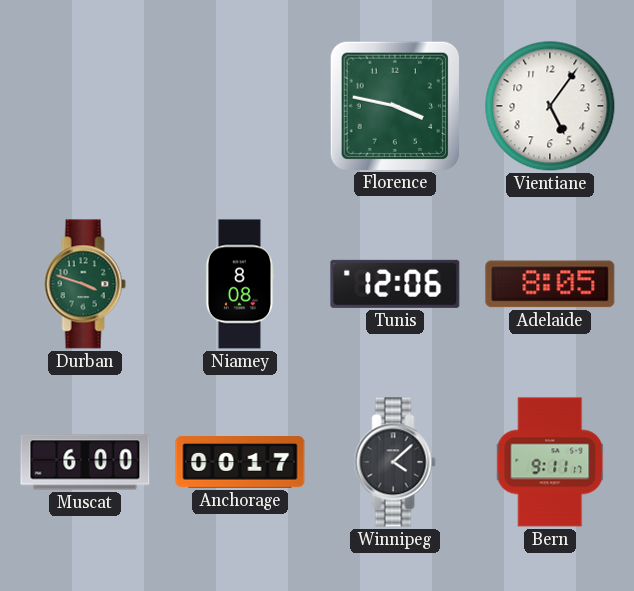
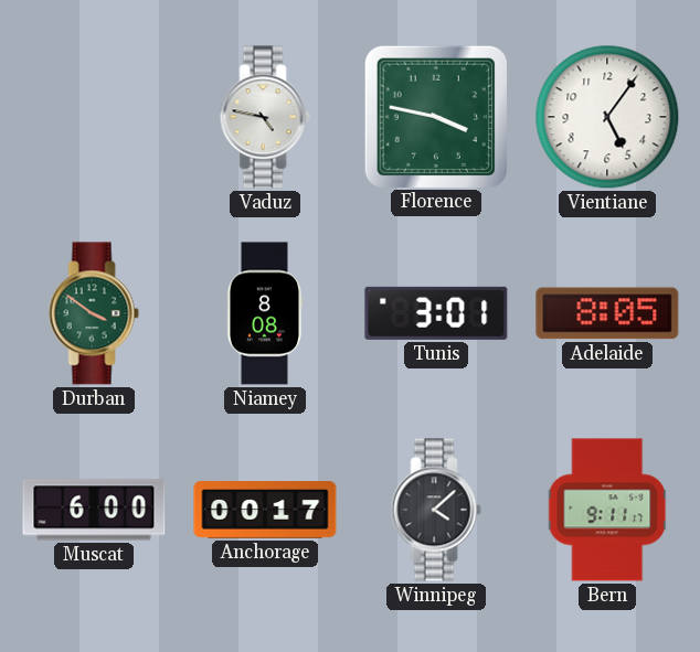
Vaduz: none -> 4:47
Durban: 3:48 -> 3:51
Tunis: 12:06 -> 3:01
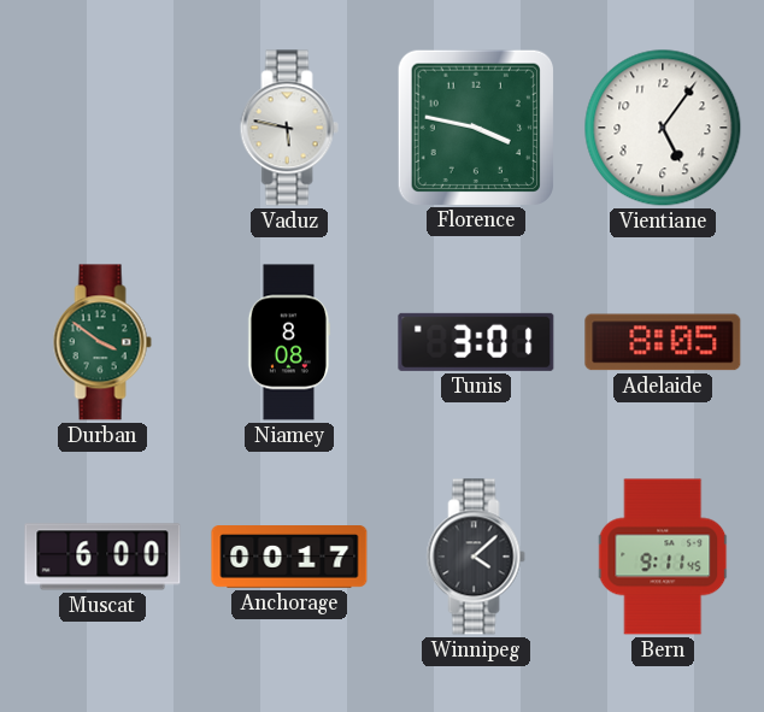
Vaduz: 4:47 -> 5:47
Bern: 9:11:17 -> 9:11:45
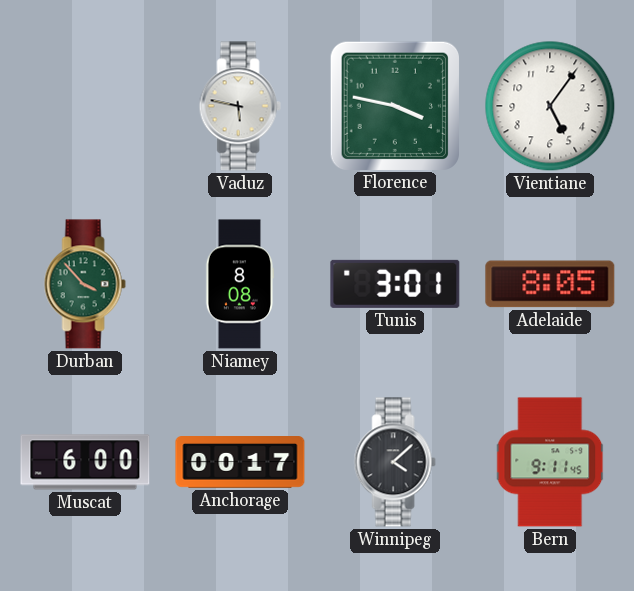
Durban: 3:51 -> 3:53
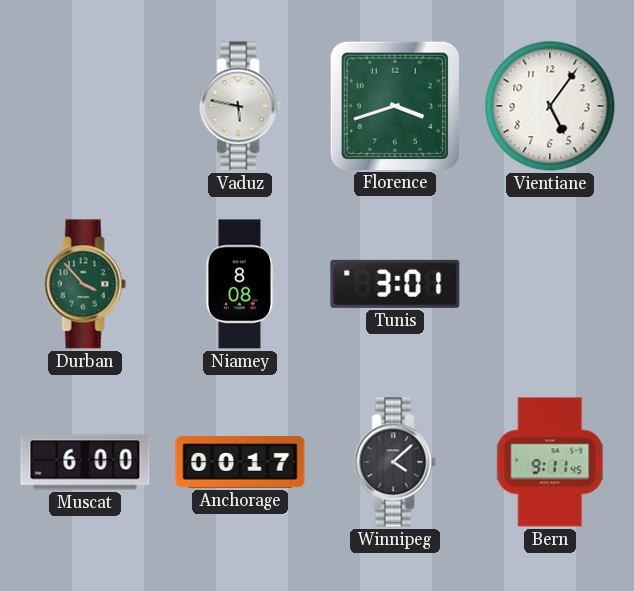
Florence: 3:47 -> 3:42
Adelaide: 8:05 -> none
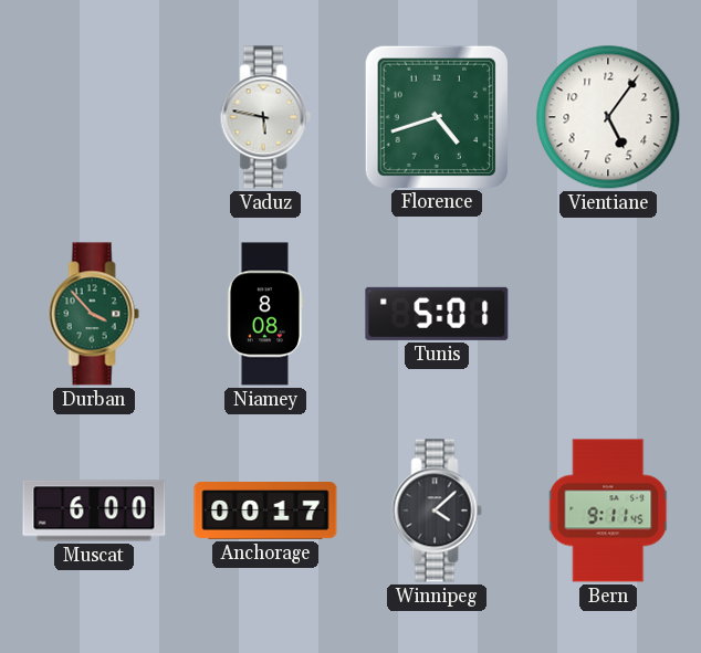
Florence: 3:42 -> 4:42
Tunis: 3:01 -> 5:01
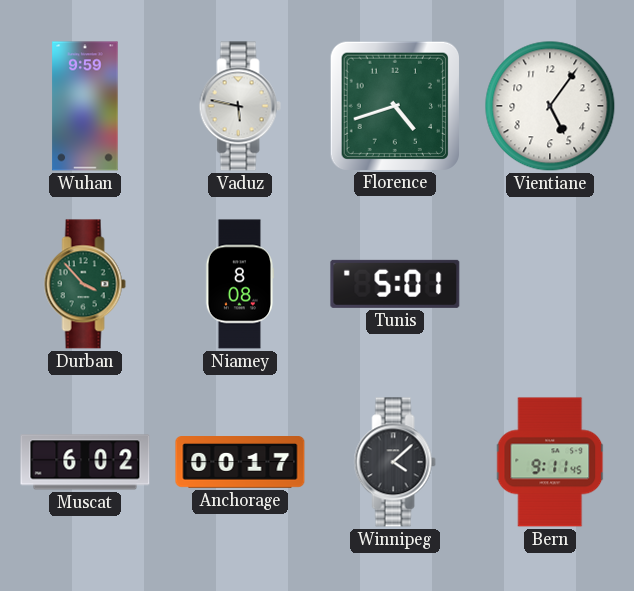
Wuhan: none -> 9:59
Muscat: 6:00 -> 6:02
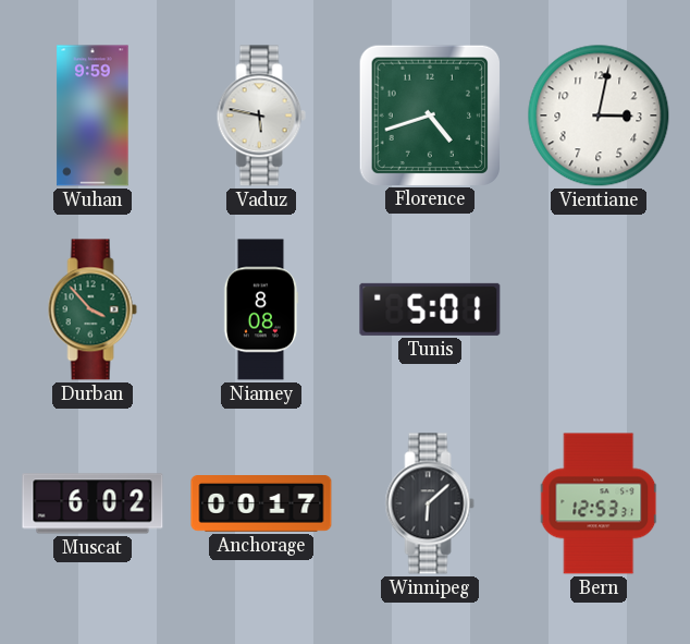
Vientiane: 5:06 -> 3:02
Winnipeg: 4:08 -> 6:08
Bern: 9:11 -> 12:53
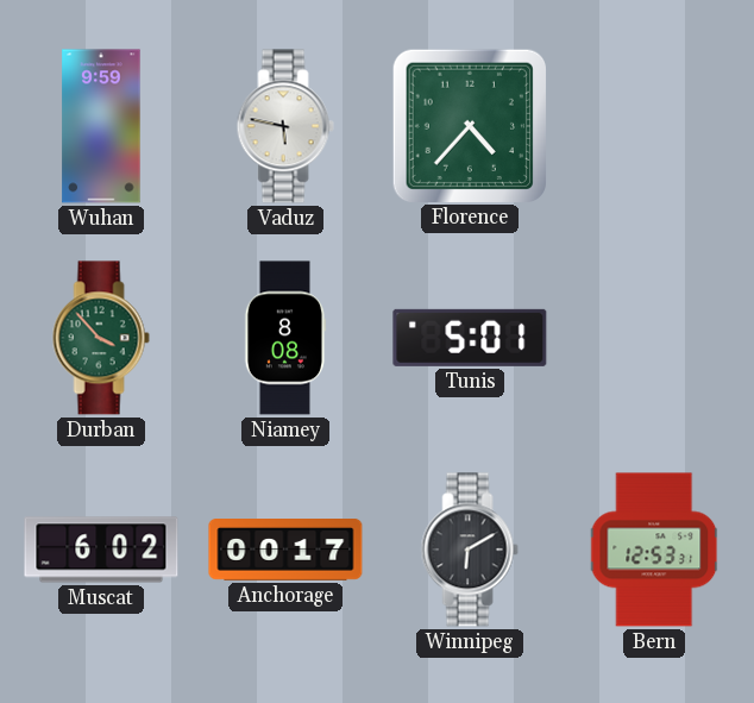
Florence: 4:42 -> 4:37
Vientiane: 3:02 -> none
Winnipeg: 6:08 -> 6:10
